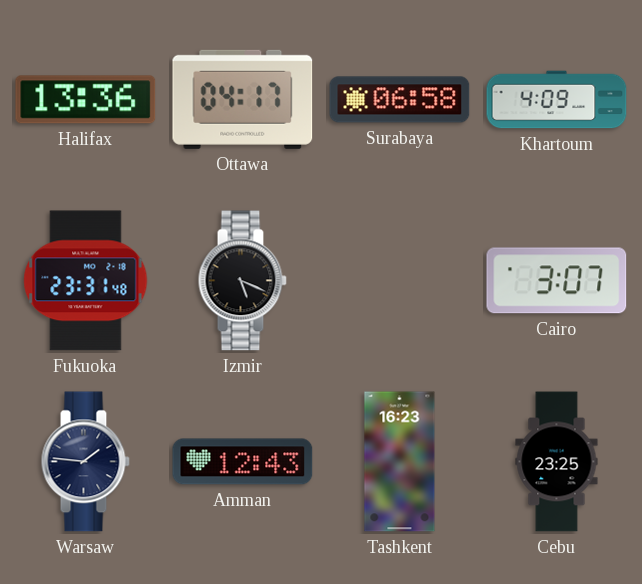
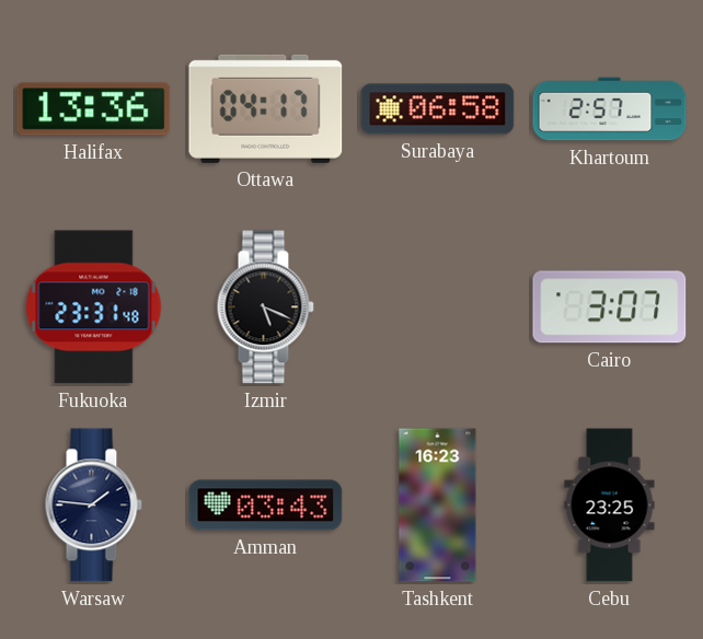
Khartoum: 4:09 -> 2:57
Amman: 12:43 -> 03:43
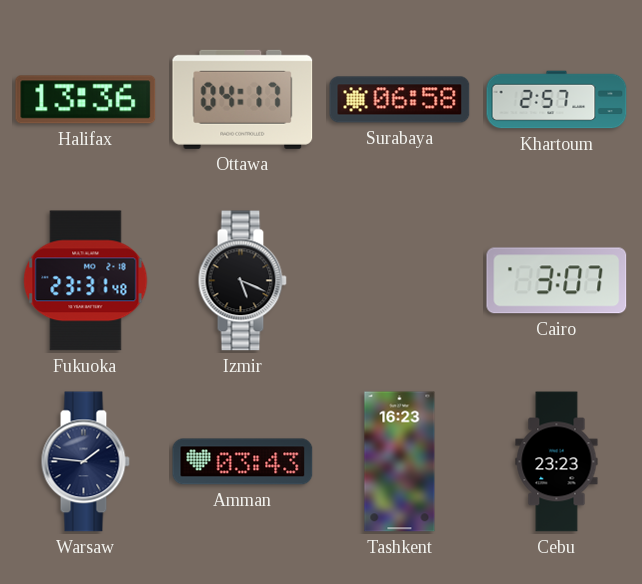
Cebu: 23:25 -> 23:23
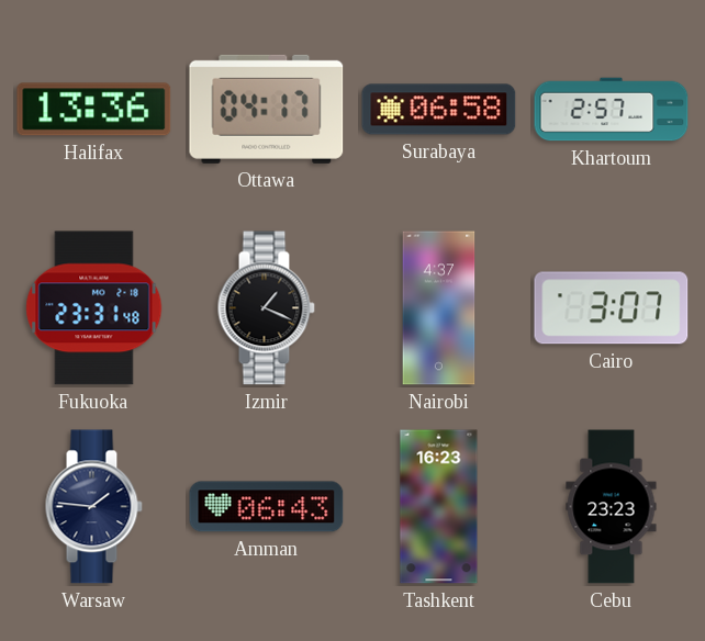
Izmir: 5:19 -> 1:19
Nairobi: none -> 4:37
Amman: 03:43 -> 06:43
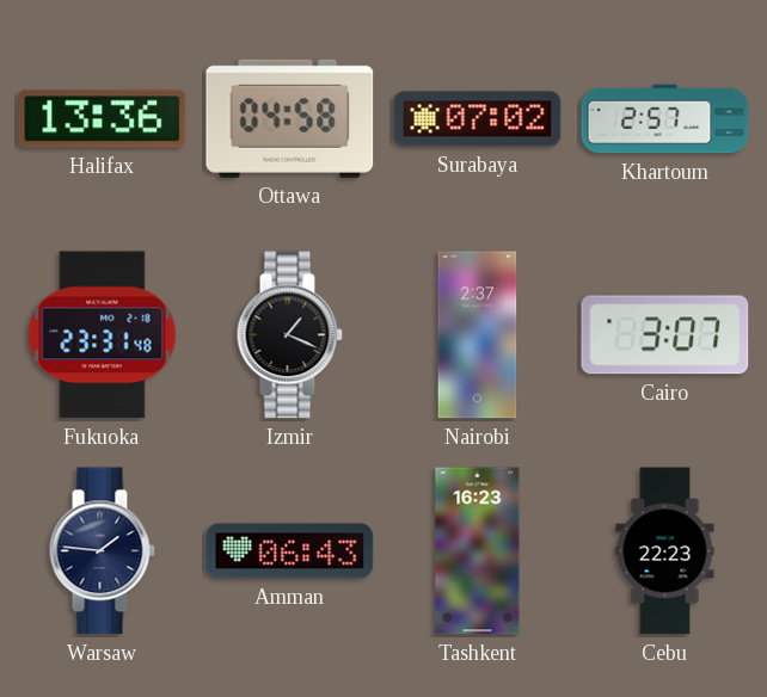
Ottawa: 04:17 -> 04:58
Surabaya: 06:58 -> 07:02
Nairobi: 4:37 -> 2:37
Cebu: 23:23 -> 22:23
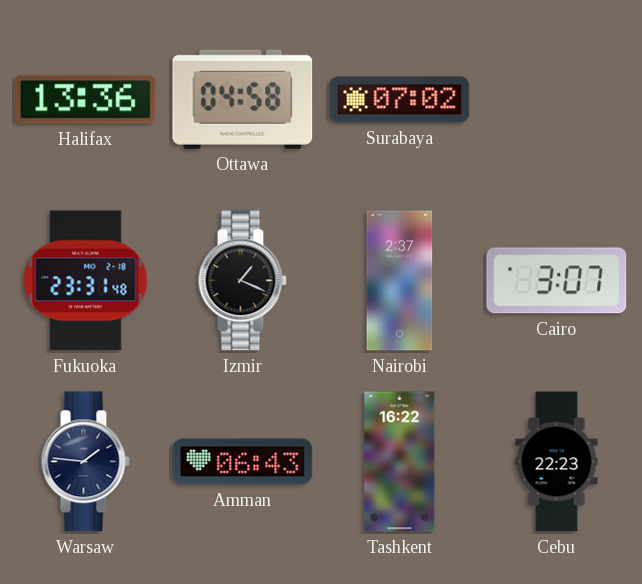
Khartoum: 2:57 -> none
Tashkent: 16:23 -> 16:22
